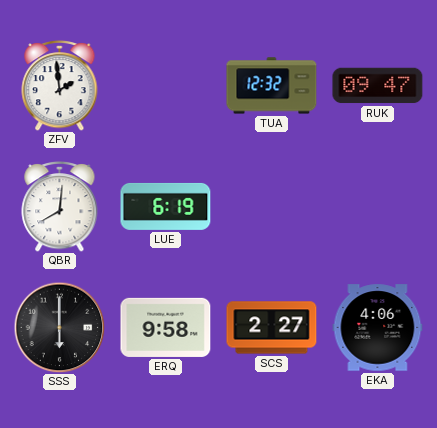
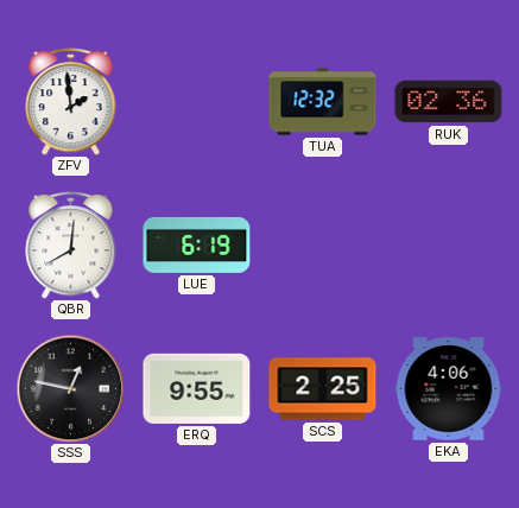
RUK: 09:47 -> 02:36
SSS: 6:00 -> 12:47
ERQ: 9:58 -> 9:55
SCS: 2:27 -> 2:25
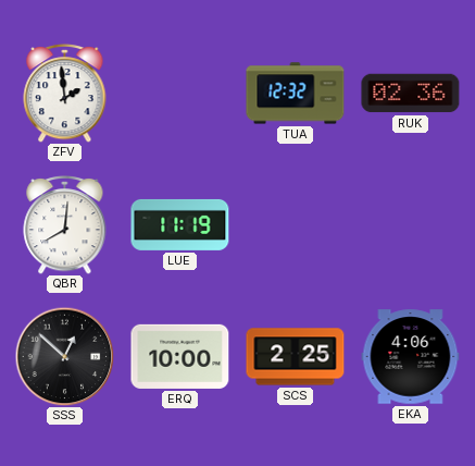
LUE: 6:19 -> 11:19
SSS: 12:47 -> 12:52
ERQ: 9:55 -> 10:00
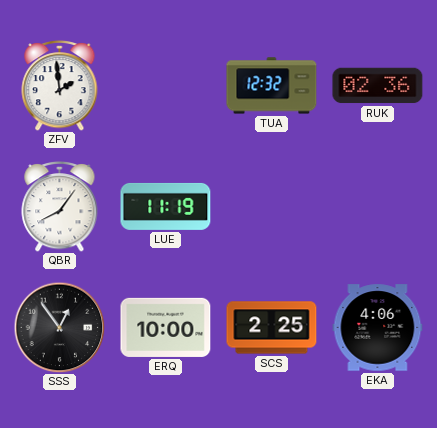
QBR: 8:01 -> 8:06
SSS: 12:52 -> 12:54
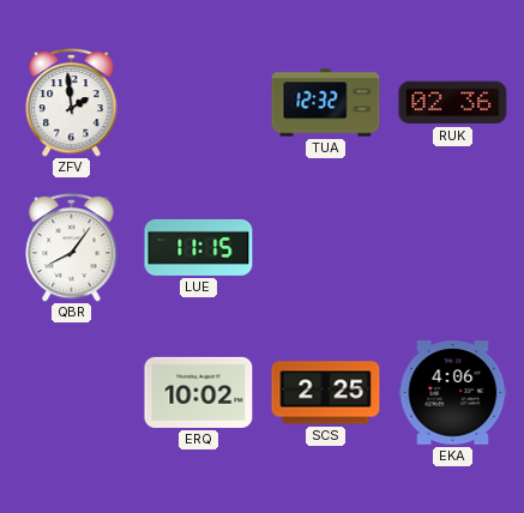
LUE: 11:19 -> 11:15
SSS: 12:54 -> none
ERQ: 10:00 -> 10:02
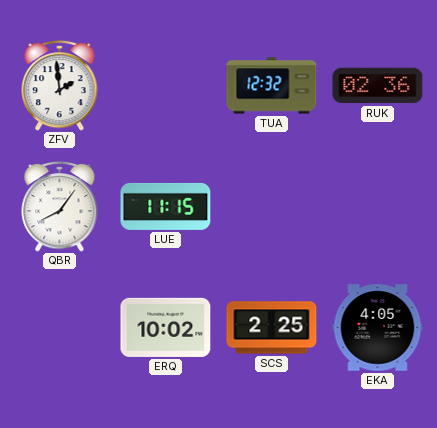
EKA: 4:06 -> 4:05
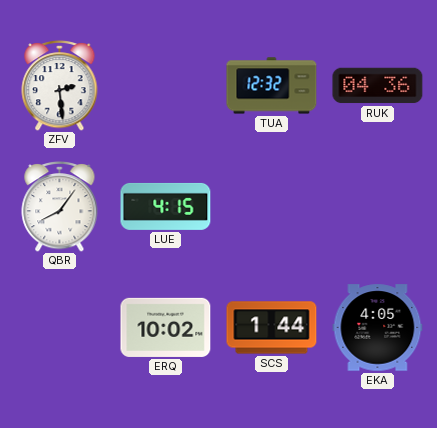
ZFV: 1:59 -> 2:29
RUK: 02:36 -> 04:36
LUE: 11:15 -> 4:15
SCS: 2:25 -> 1:44
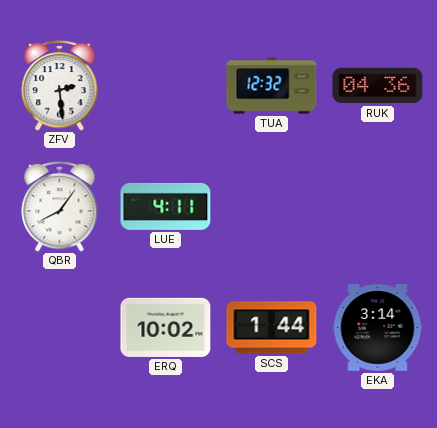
LUE: 4:15 -> 4:11
EKA: 4:05 -> 3:14
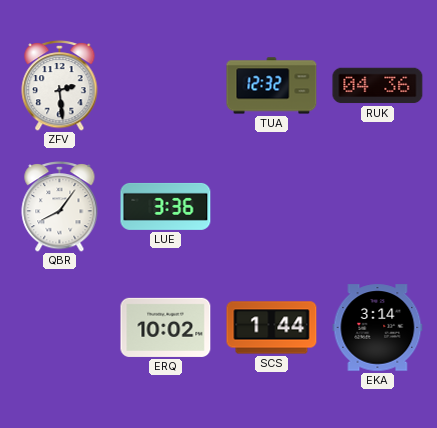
LUE: 4:11 -> 3:36
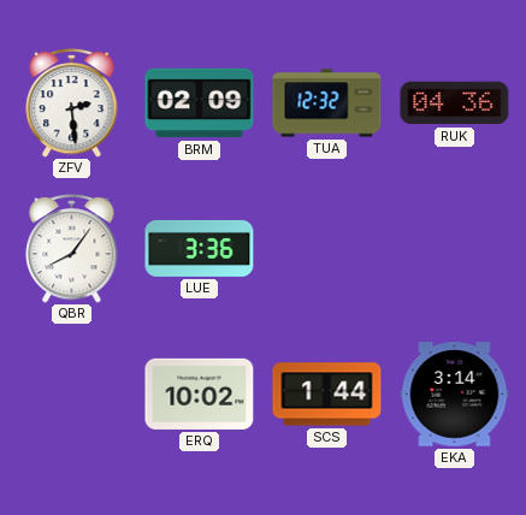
BRM: none -> 02:09
